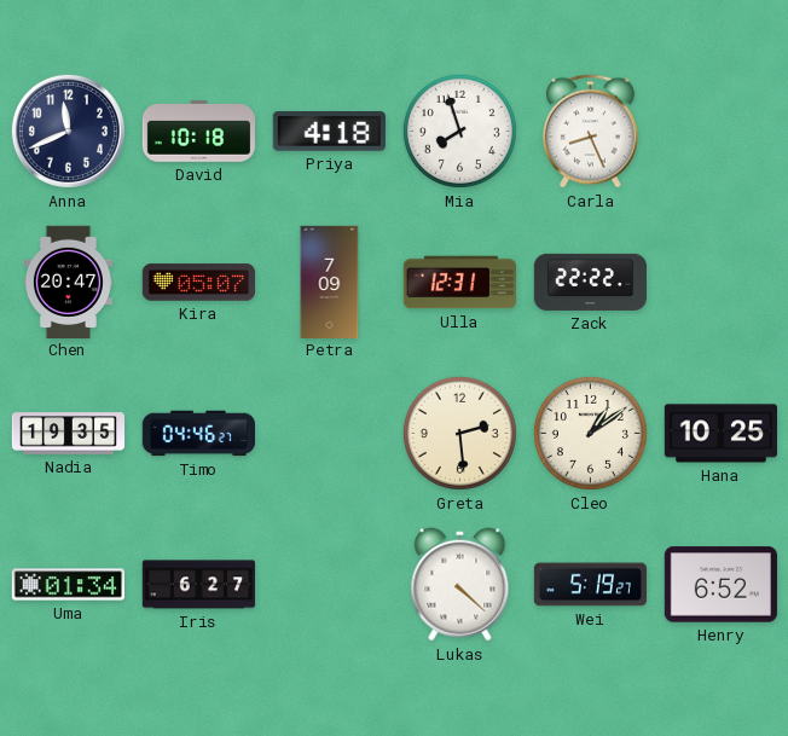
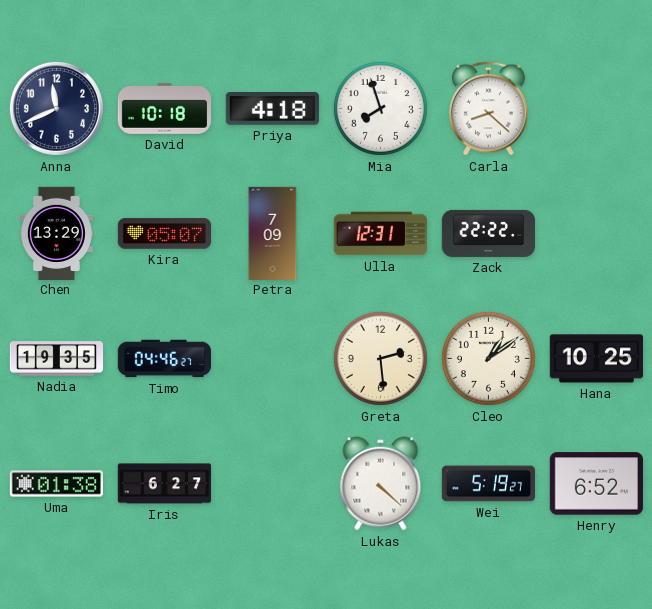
Carla: 8:26 -> 8:22
Chen: 20:47 -> 13:29
Uma: 01:34 -> 01:38
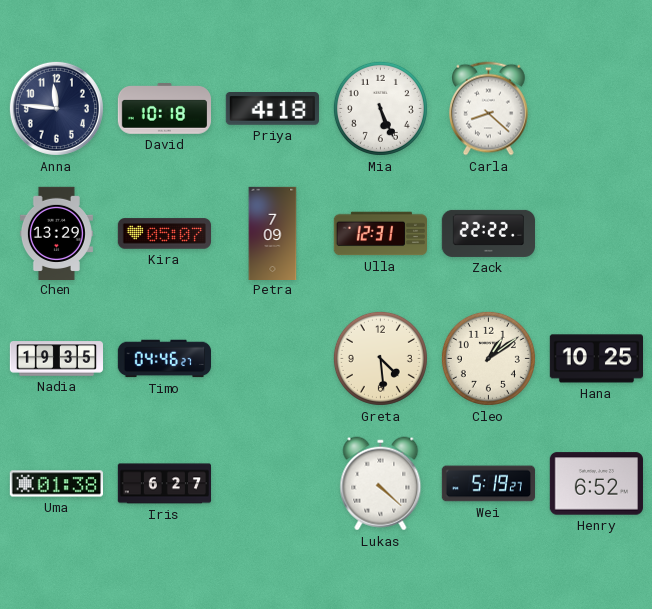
Anna: 11:41 -> 11:46
Mia: 7:57 -> 5:26
Greta: 2:29 -> 4:29
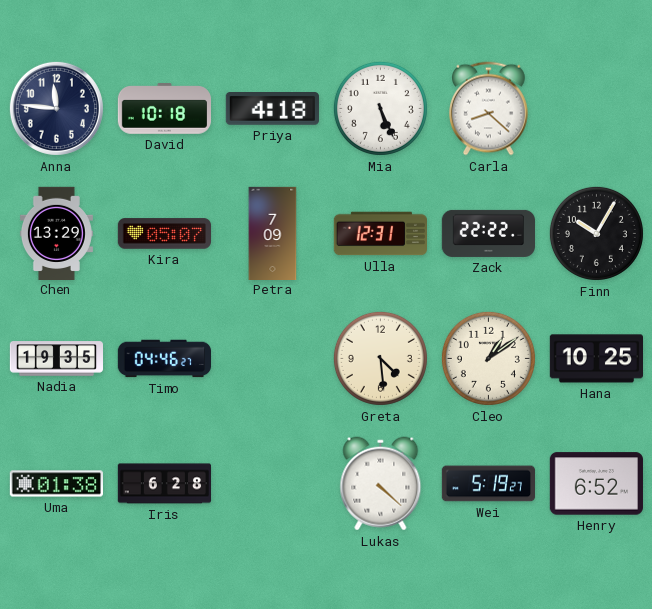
Finn: none -> 10:05
Iris: 6:27 -> 6:28
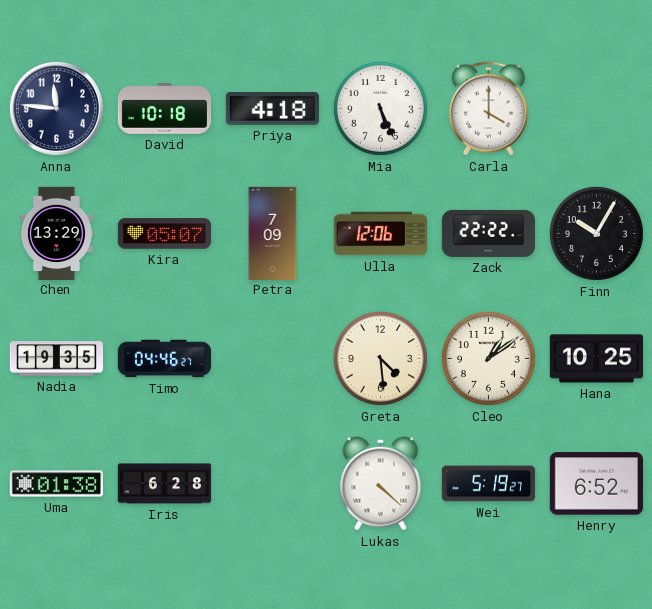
Carla: 8:22 -> 4:00
Ulla: 12:31 -> 12:06
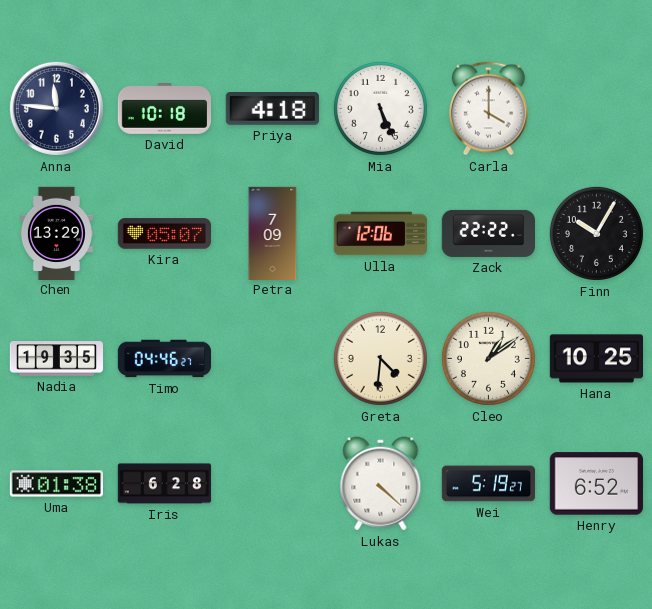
Greta: 4:29 -> 4:31
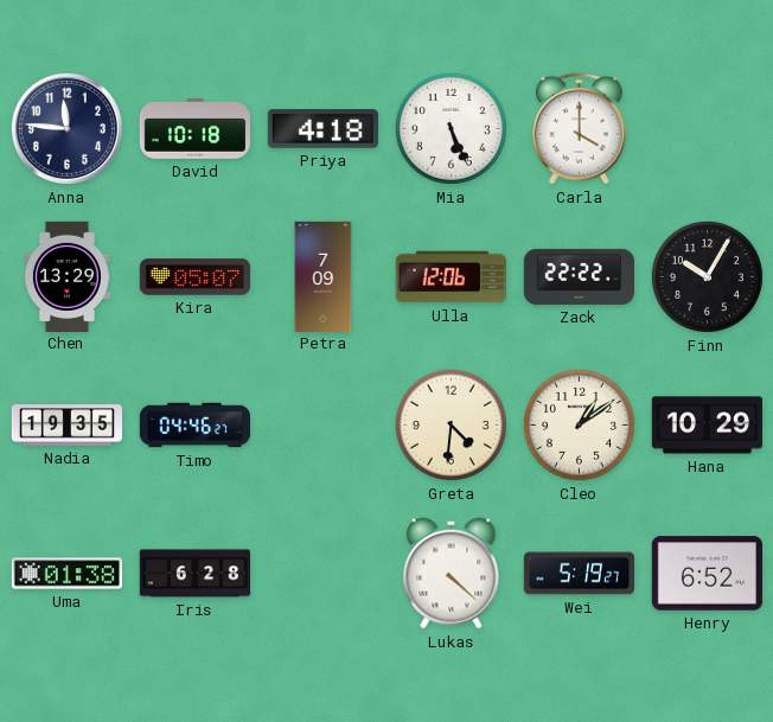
Hana: 10:25 -> 10:29
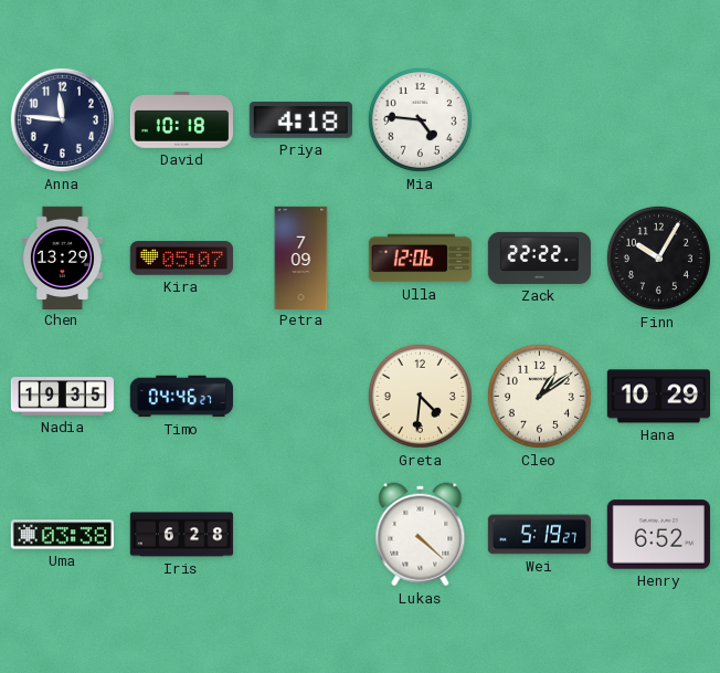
Mia: 5:26 -> 4:46
Carla: 4:00 -> none
Uma: 01:38 -> 03:38
